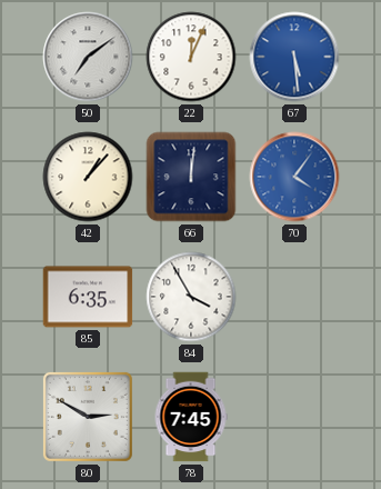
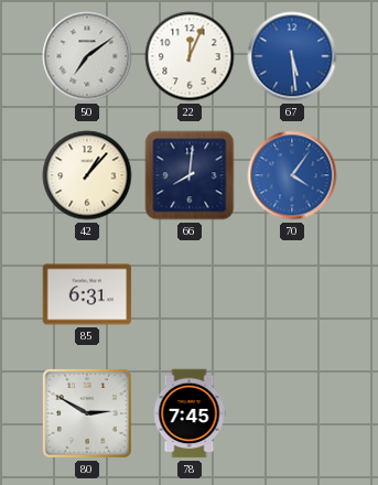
66: 12:01 -> 8:01
85: 6:35 -> 6:31
84: 3:55 -> none
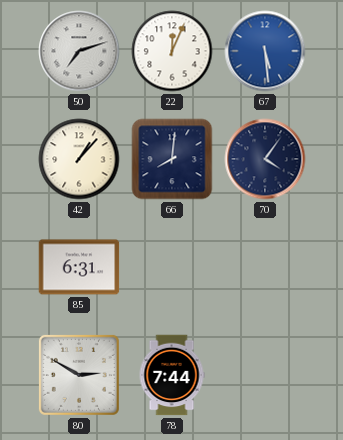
50: 7:09 -> 7:12
70 dial: blue -> navy
78: 7:45 -> 7:44
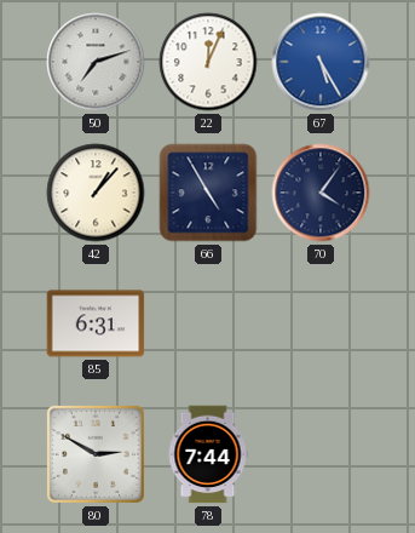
67: 5:29 -> 5:25
66: 8:01 -> 4:55
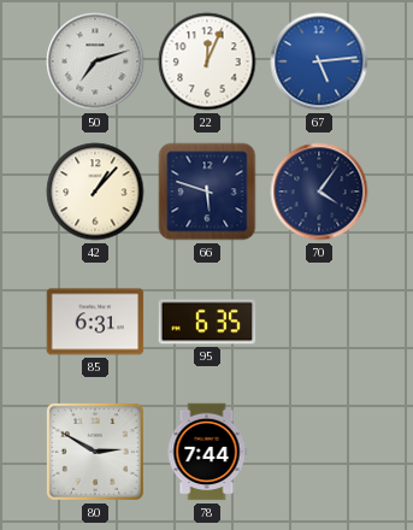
67: 5:25 -> 5:14
66: 4:55 -> 5:48
95: none -> 6:35
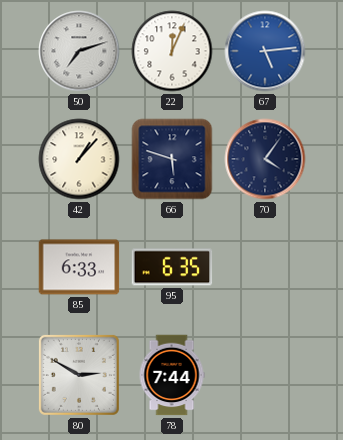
85: 6:31 -> 6:33
